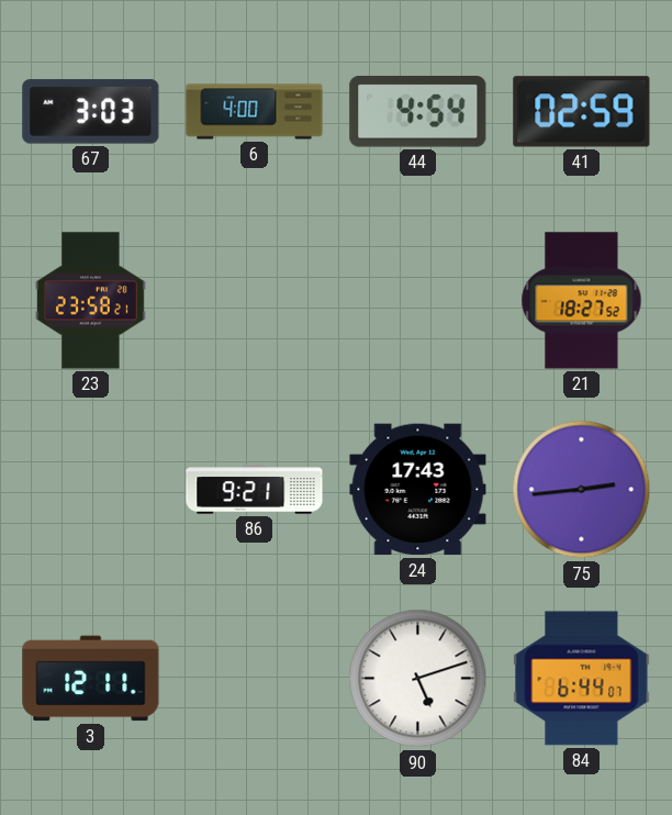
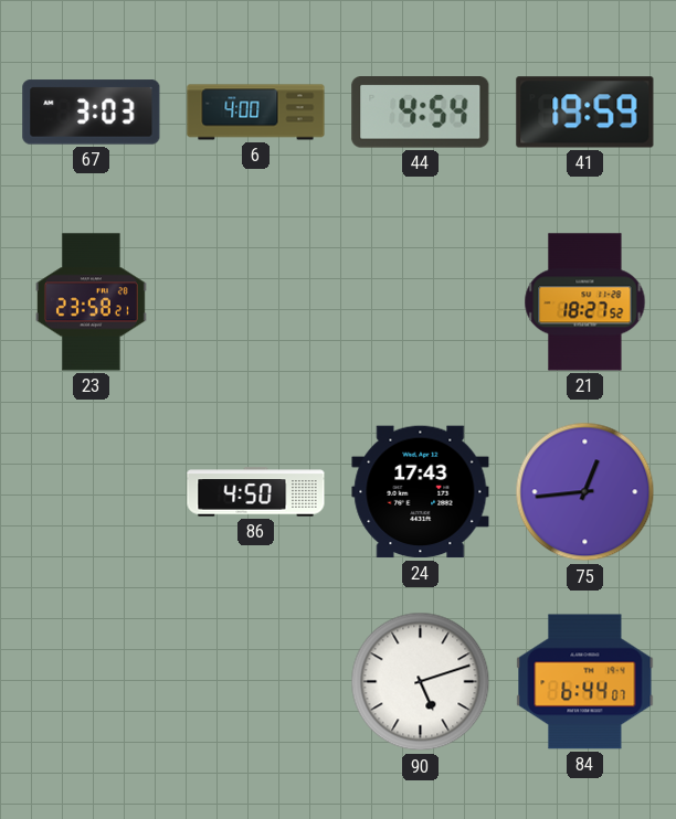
41: 02:59 -> 19:59
86: 9:21 -> 4:50
75: 2:44 -> 12:44
3: 12:11 -> none
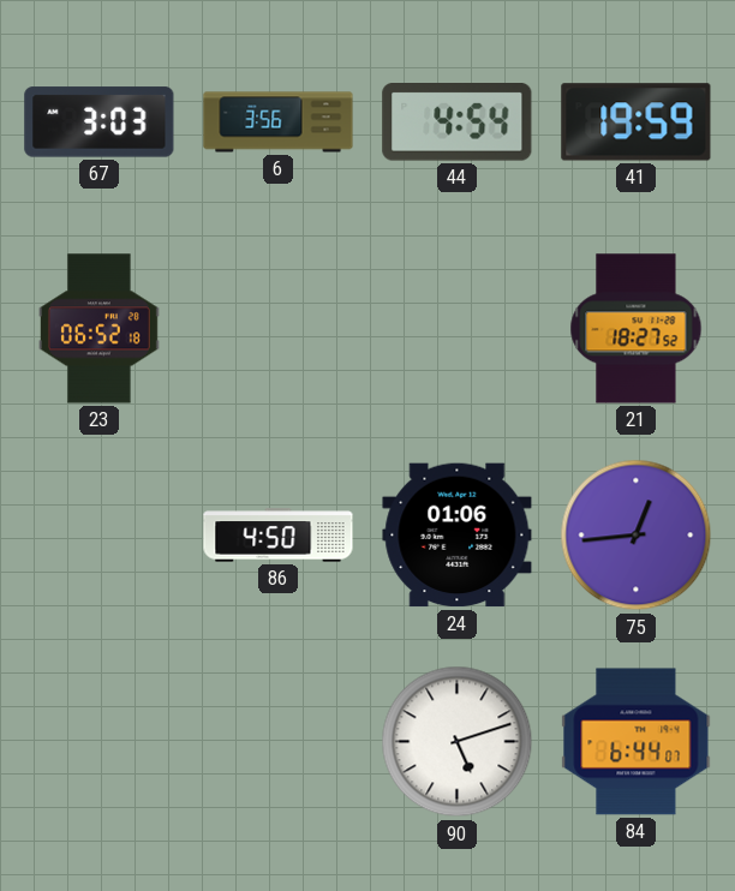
6: 4:00 -> 3:56
23: 23:58 -> 06:52
24: 17:43 -> 01:06
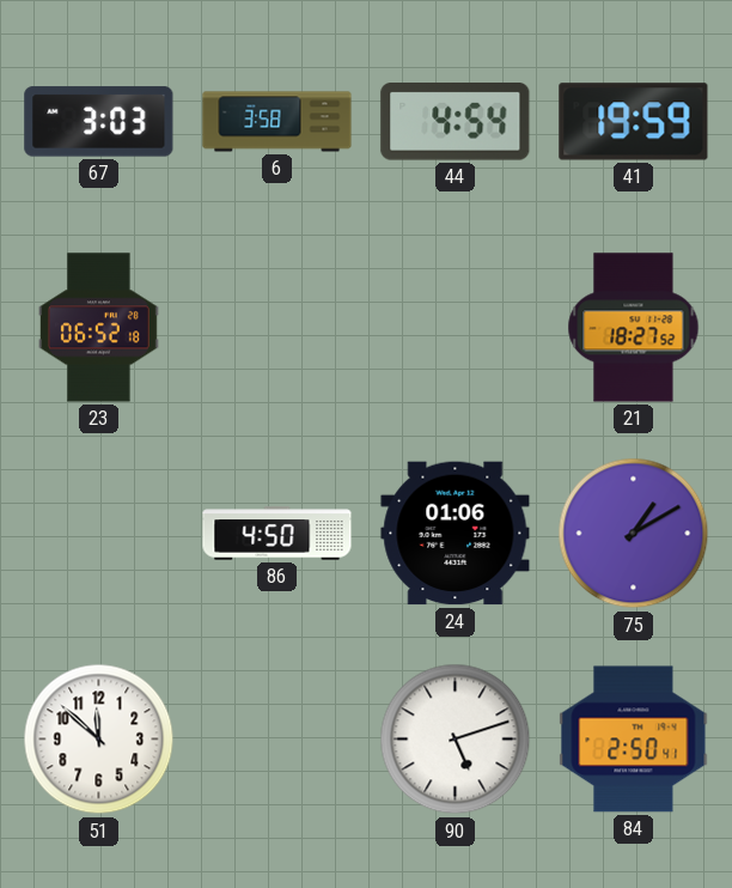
6: 3:56 -> 3:58
75: 12:44 -> 1:10
51: none -> 11:52
84: 6:44 -> 2:50
